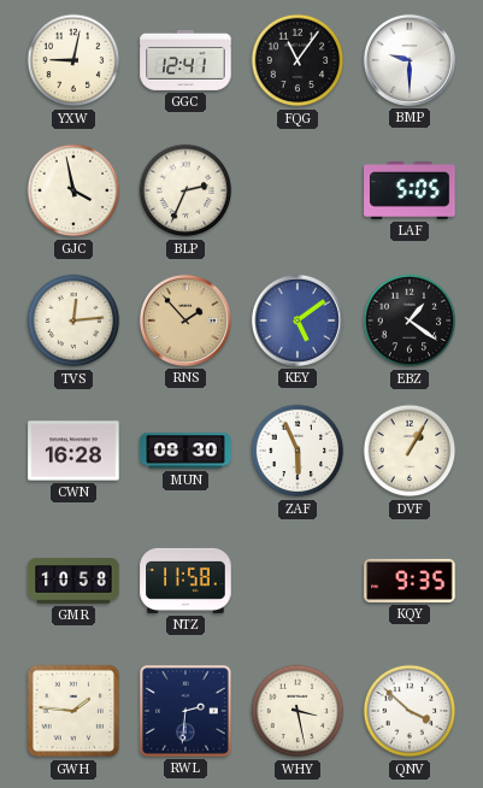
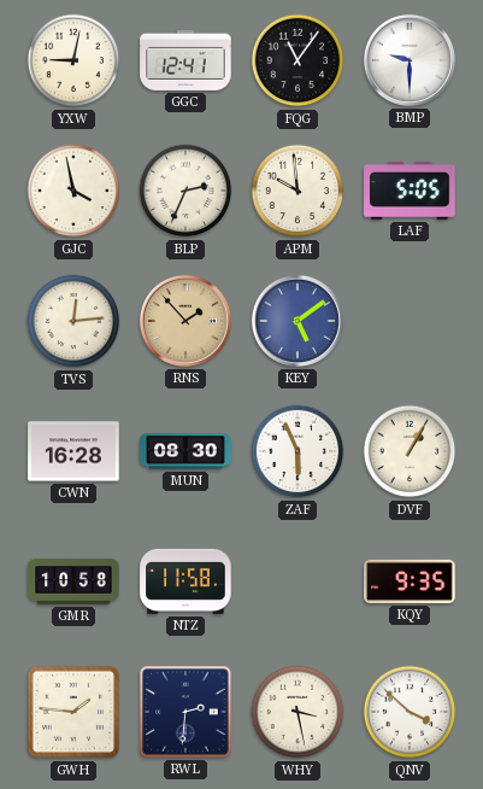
APM: none -> 9:59
EBZ: 1:21 -> none
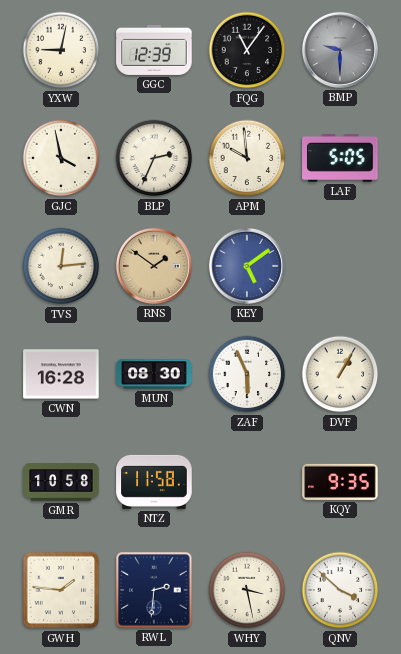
GGC: 12:41 -> 12:39
BMP dial: white -> grey
RNS: 1:53 -> 1:51
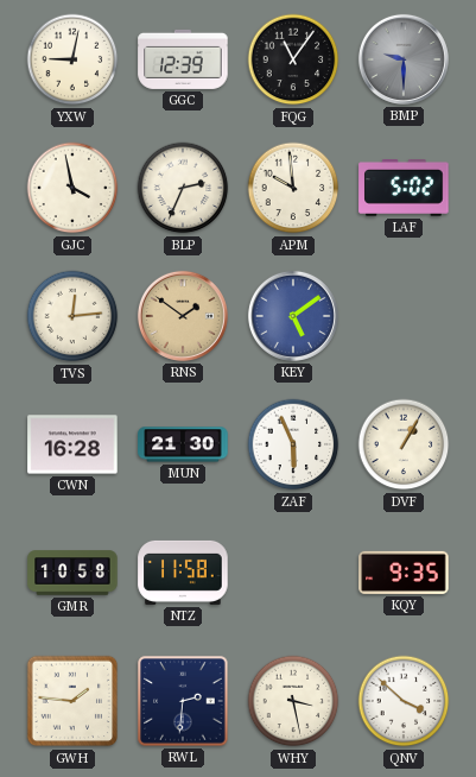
LAF: 5:05 -> 5:02
MUN: 08:30 -> 21:30
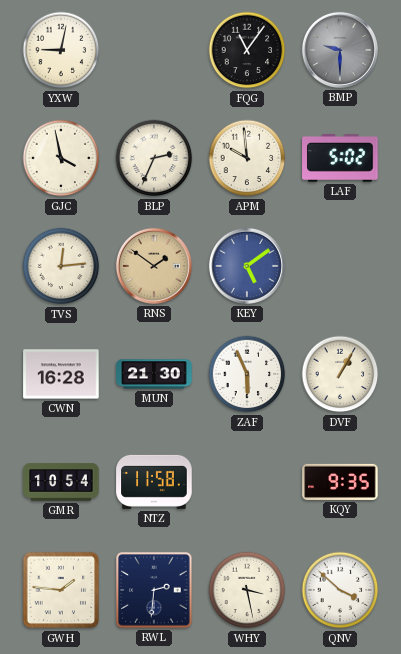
GGC: 12:39 -> none
GMR: 10:58 -> 10:54
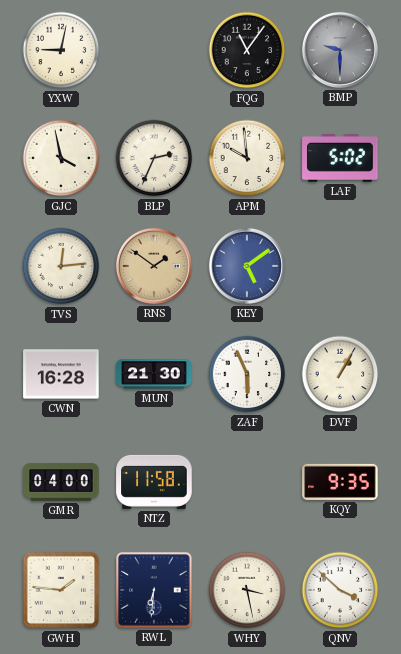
GMR: 10:54 -> 04:00
RWL: 2:31 -> 6:31
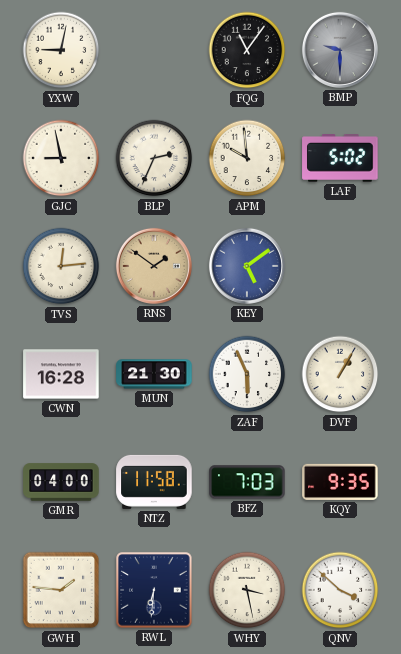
GJC: 3:58 -> 8:58
BFZ: none -> 7:03
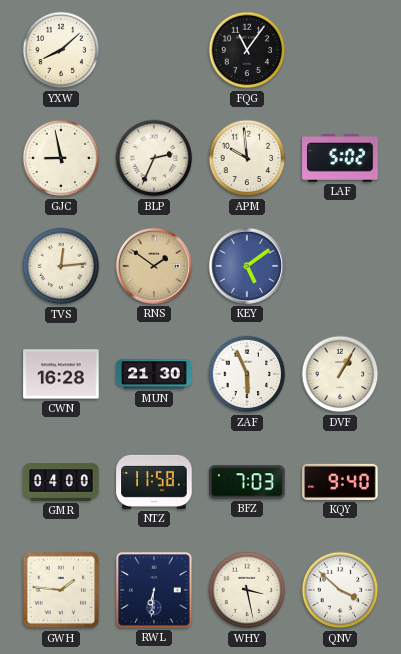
YXW: 9:02 -> 8:08
BMP: 9:30 -> none
KQY: 9:35 -> 9:40
